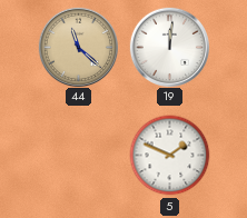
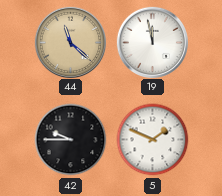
19: 12:01 -> 11:58
42: none -> 9:45
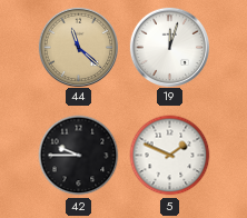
19: 11:58 -> 12:03
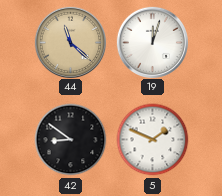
42: 9:45 -> 8:51
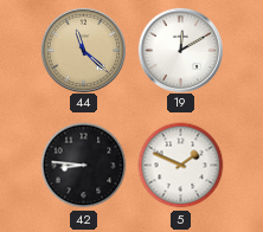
19: 12:03 -> 12:10
42: 8:51 -> 8:46
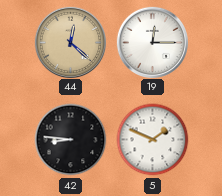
44: 11:22 -> 12:22
19: 12:10 -> 12:15
